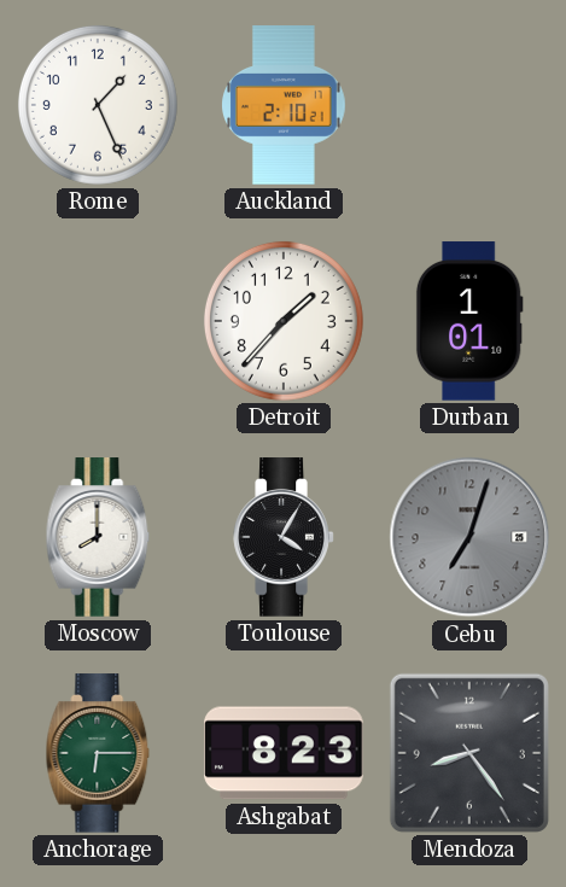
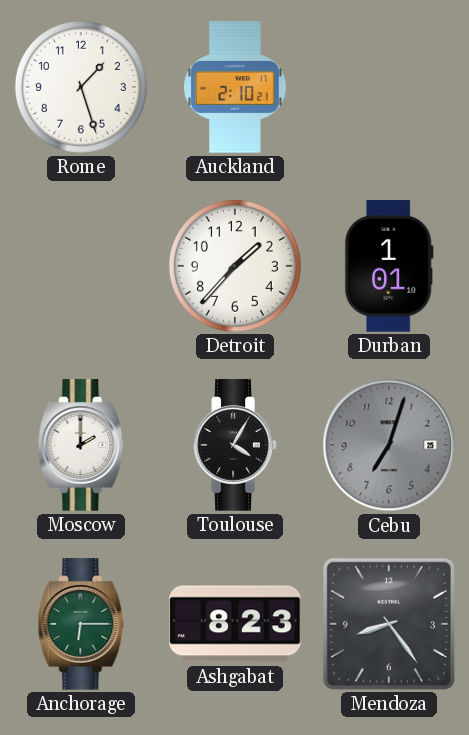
Rome: 1:26 -> 1:27
Moscow: 8:00 -> 2:00
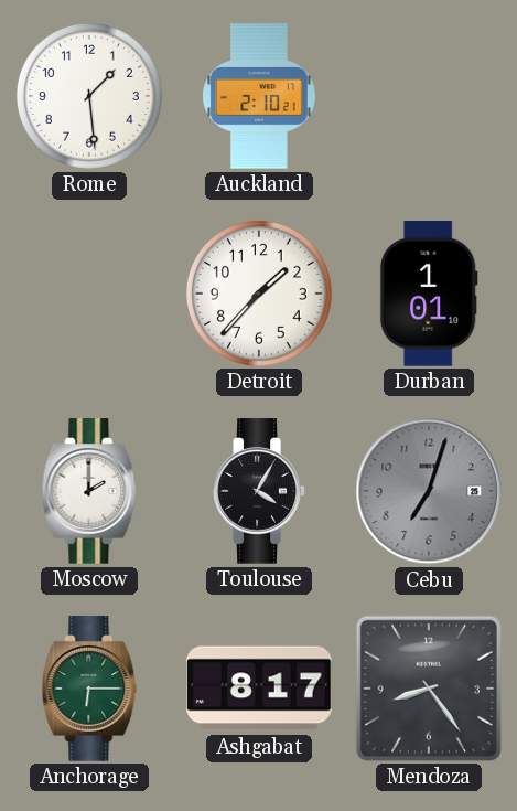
Rome: 1:27 -> 1:29
Ashgabat: 8:23 -> 8:17
